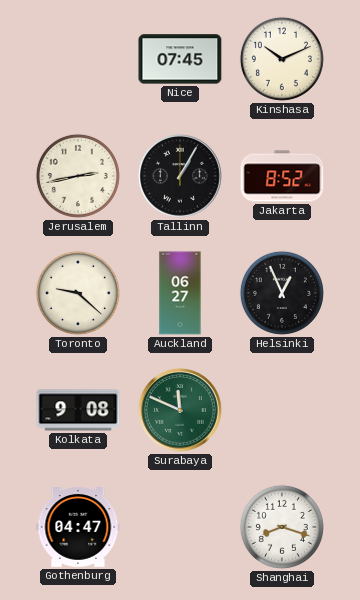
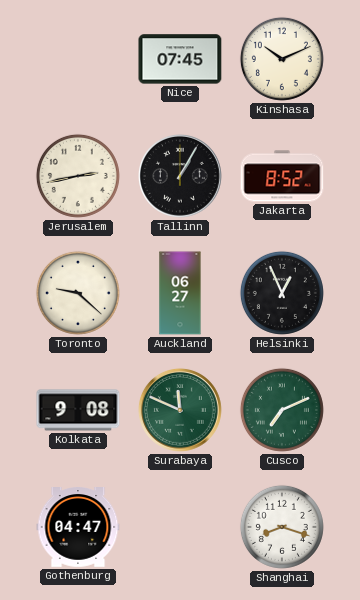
Cusco: none -> 7:11
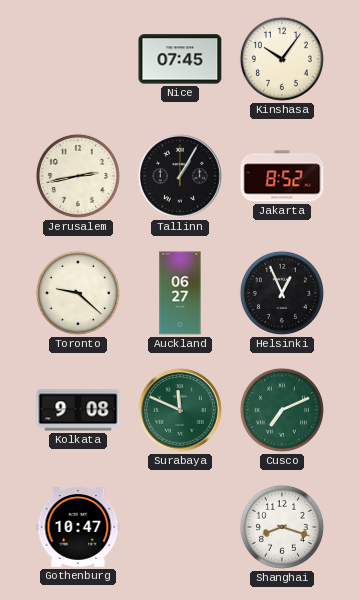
Kinshasa: 10:11 -> 10:06
Gothenburg: 04:47 -> 10:47
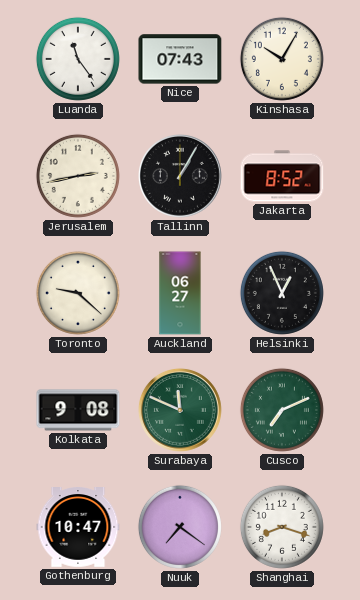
Luanda: none -> 11:24
Nice: 07:45 -> 07:43
Kinshasa: 10:06 -> 10:05
Nuuk: none -> 7:21
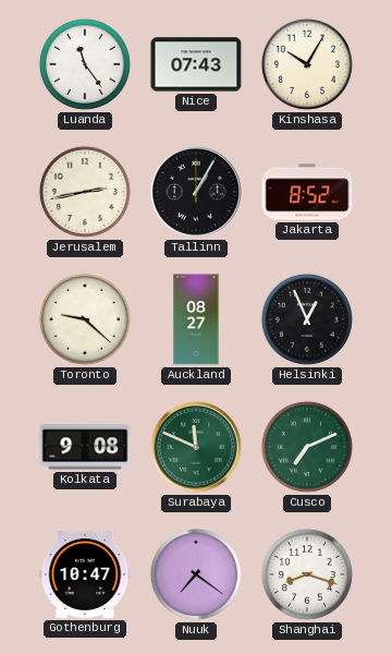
Auckland: 06:27 -> 08:27
